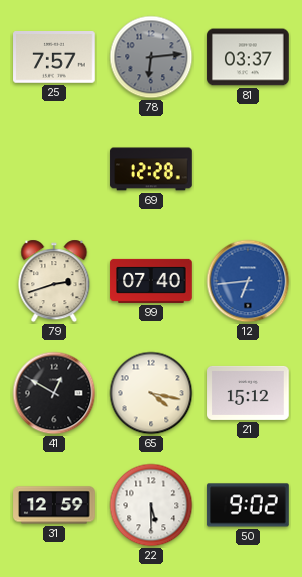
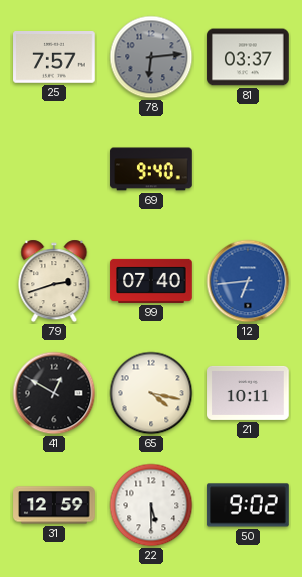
69: 12:28 -> 9:40
21: 15:12 -> 10:11
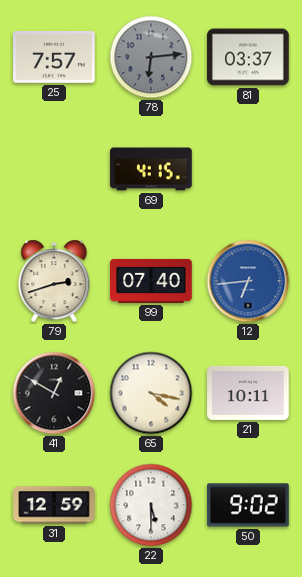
69: 9:40 -> 4:15
